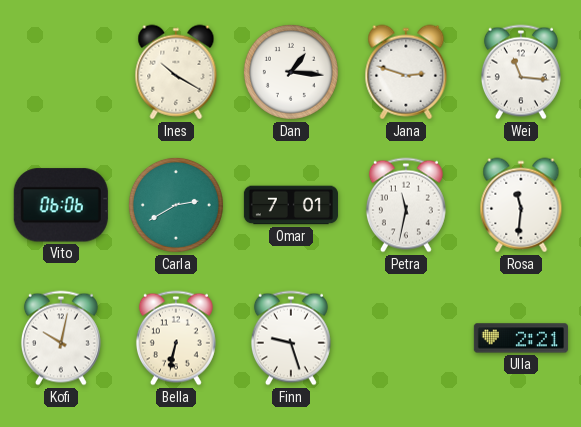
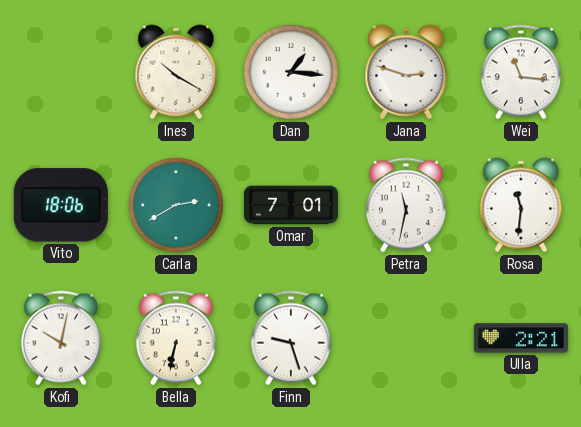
Vito: 06:06 -> 18:06
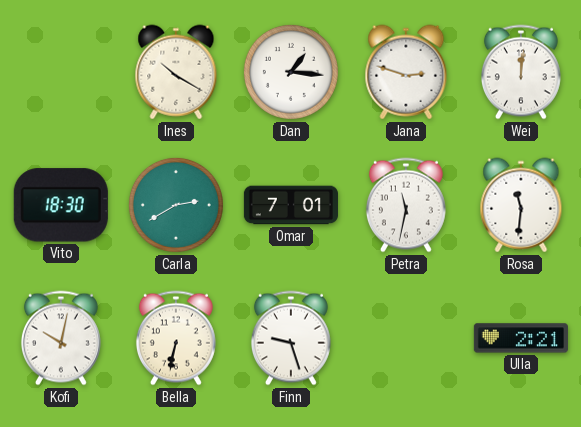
Wei: 11:16 -> 12:01
Vito: 18:06 -> 18:30
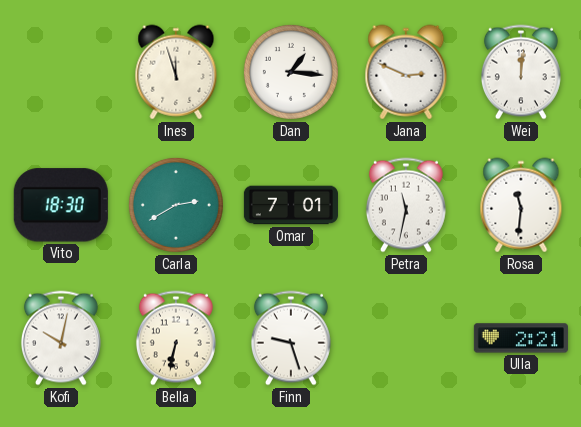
Ines: 10:20 -> 11:57
Jana: 2:48 -> 2:49
